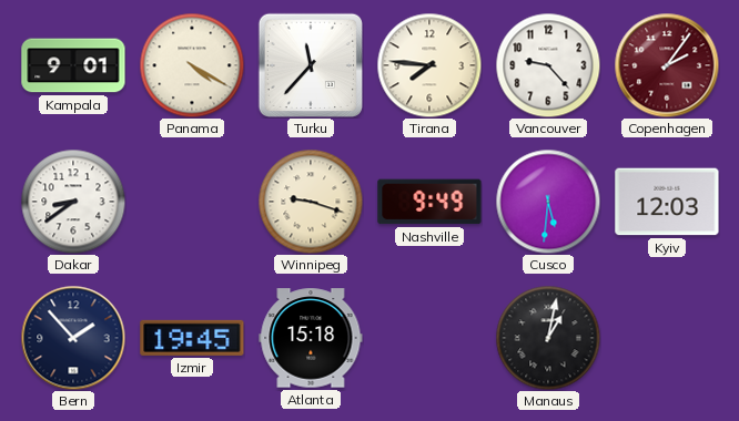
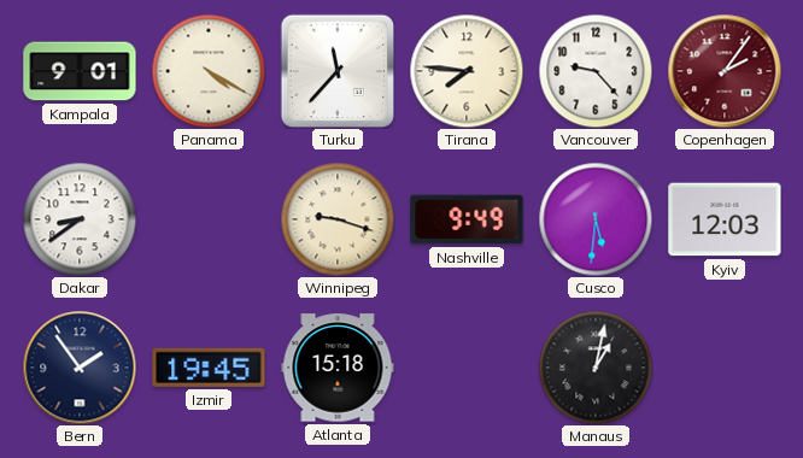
Bern: 1:53 -> 1:54
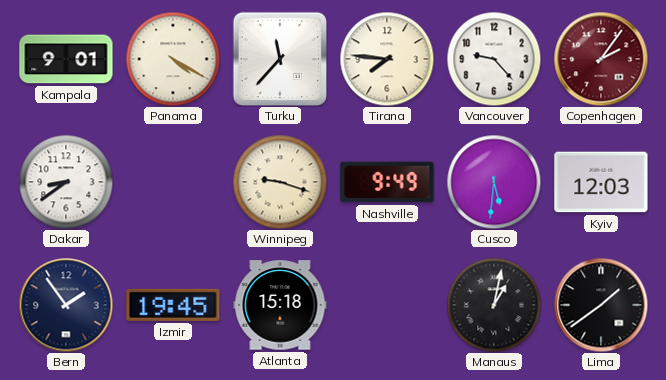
Lima: none -> 1:39
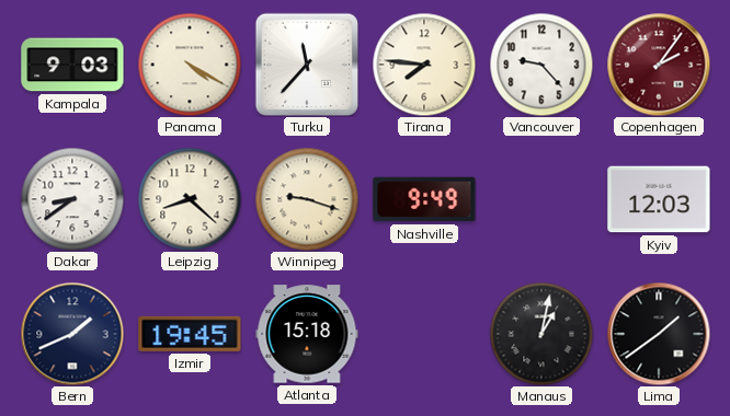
Kampala: 9:01 -> 9:03
Leipzig: none -> 8:22
Cusco: 5:31 -> none
Bern: 1:54 -> 1:41
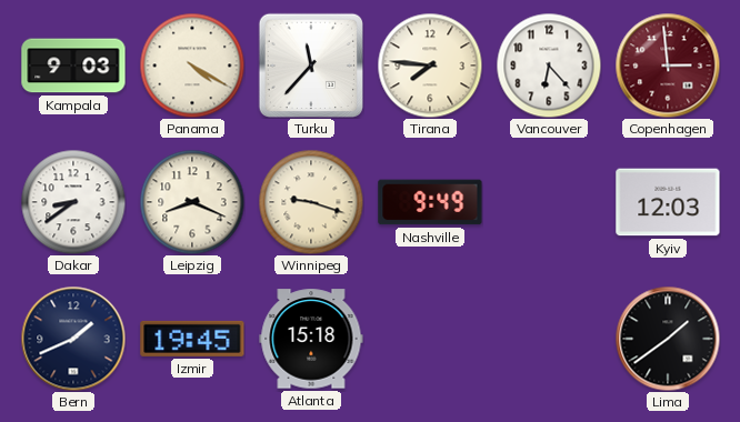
Vancouver: 9:23 -> 6:23
Copenhagen: 2:06 -> 2:59
Leipzig: 8:22 -> 8:19
Manaus: 1:02 -> none
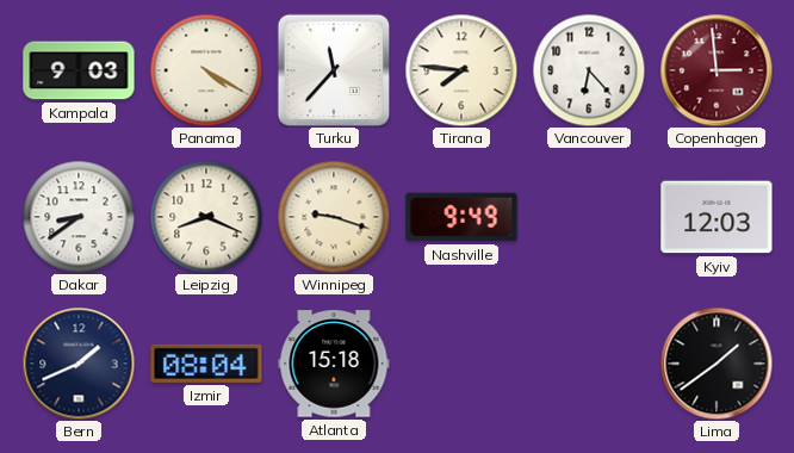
Izmir: 19:45 -> 08:04
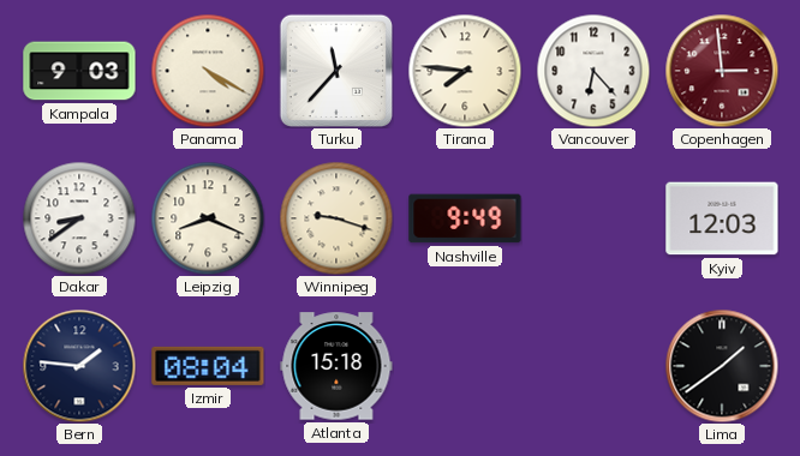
Bern: 1:41 -> 1:46
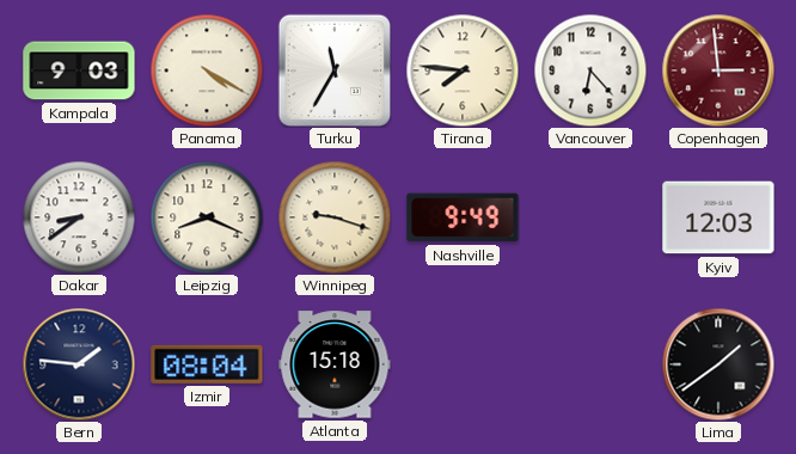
Turku: 11:37 -> 11:35
